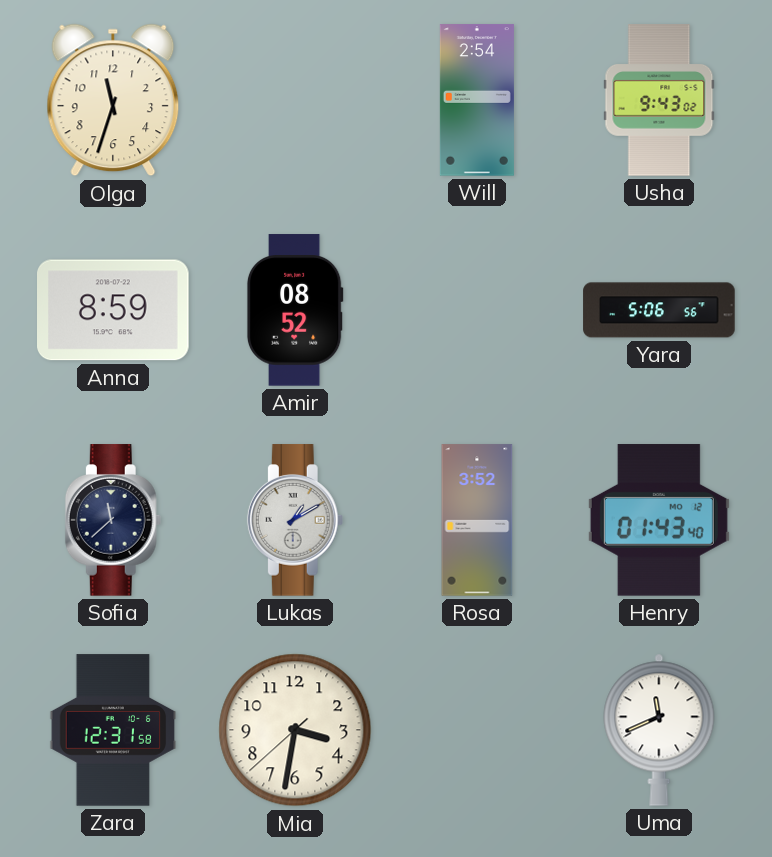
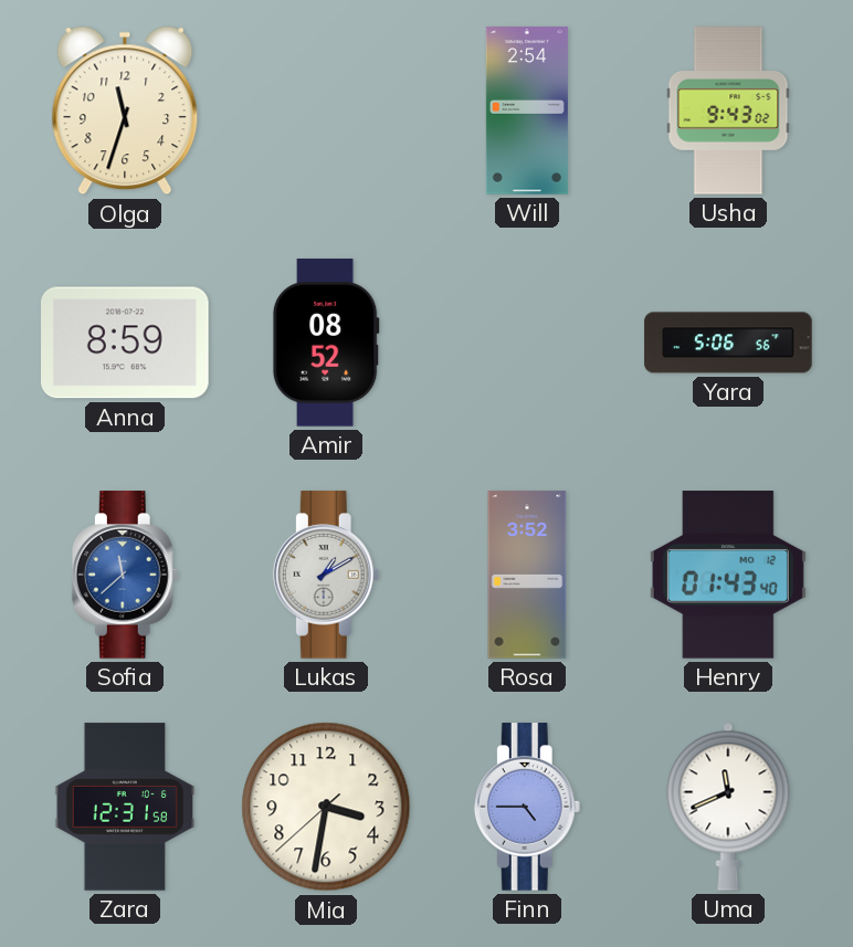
Sofia dial: navy -> blue
Finn: none -> 4:45
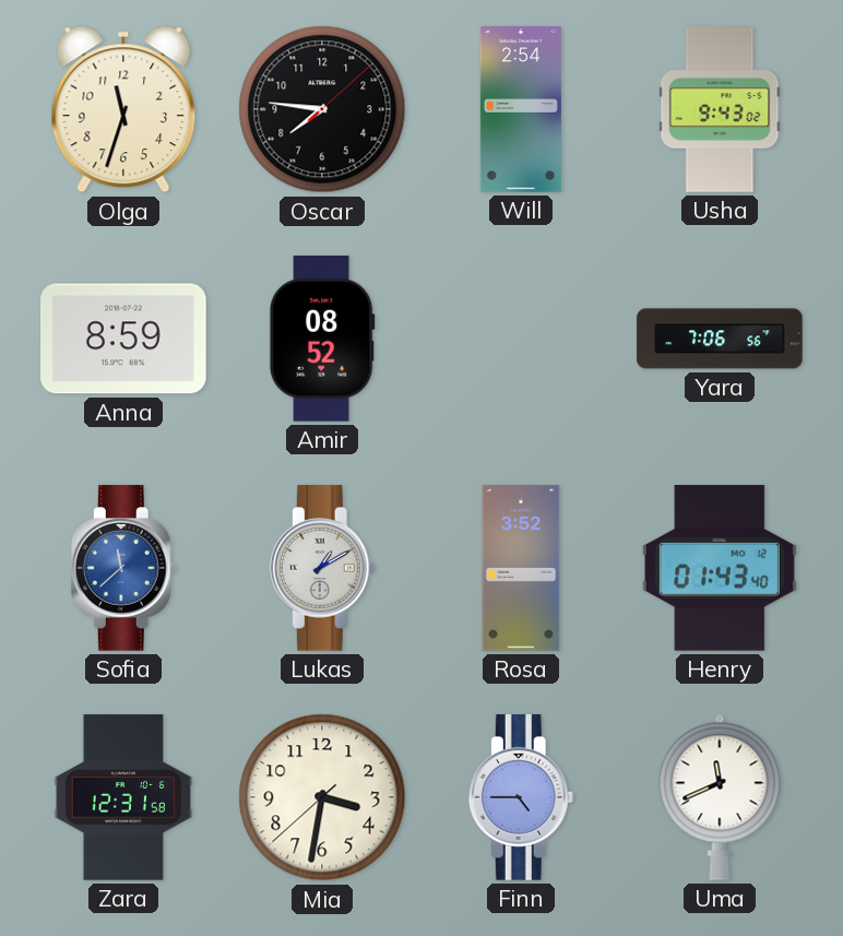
Oscar: none -> 7:46
Yara: 5:06 -> 7:06
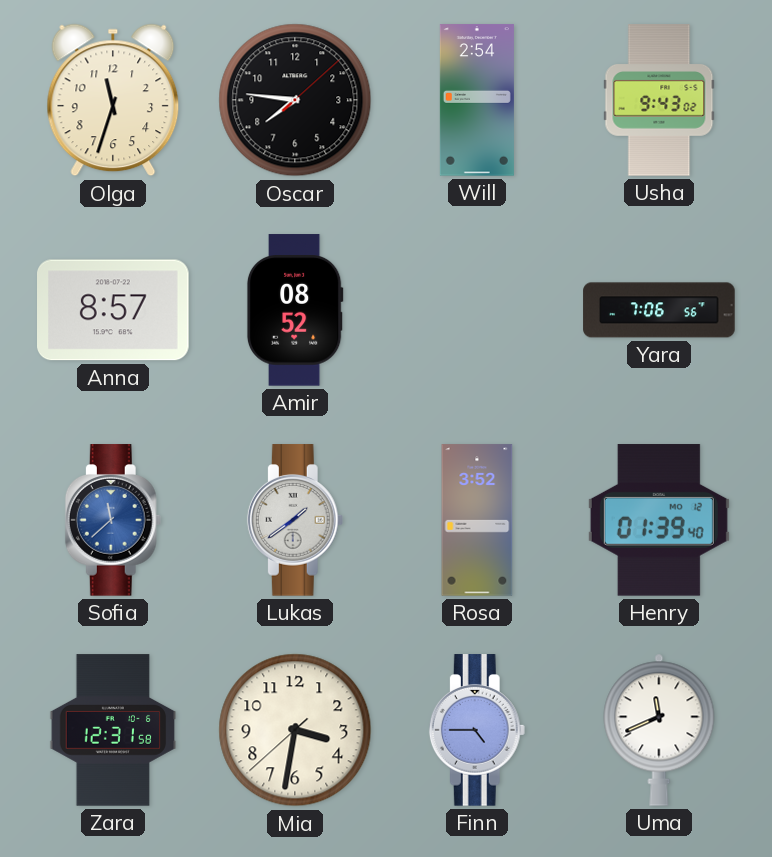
Anna: 8:59 -> 8:57
Lukas: 1:10 -> 1:39
Henry: 01:43 -> 01:39
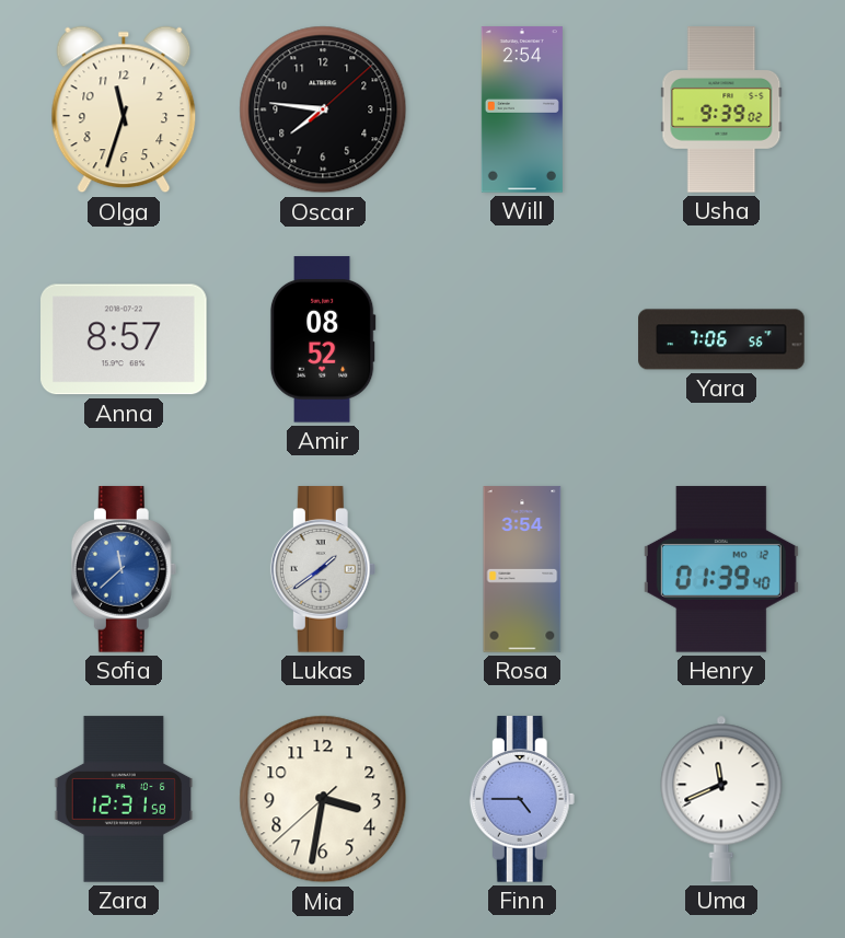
Usha: 9:43 -> 9:39
Rosa: 3:52 -> 3:54
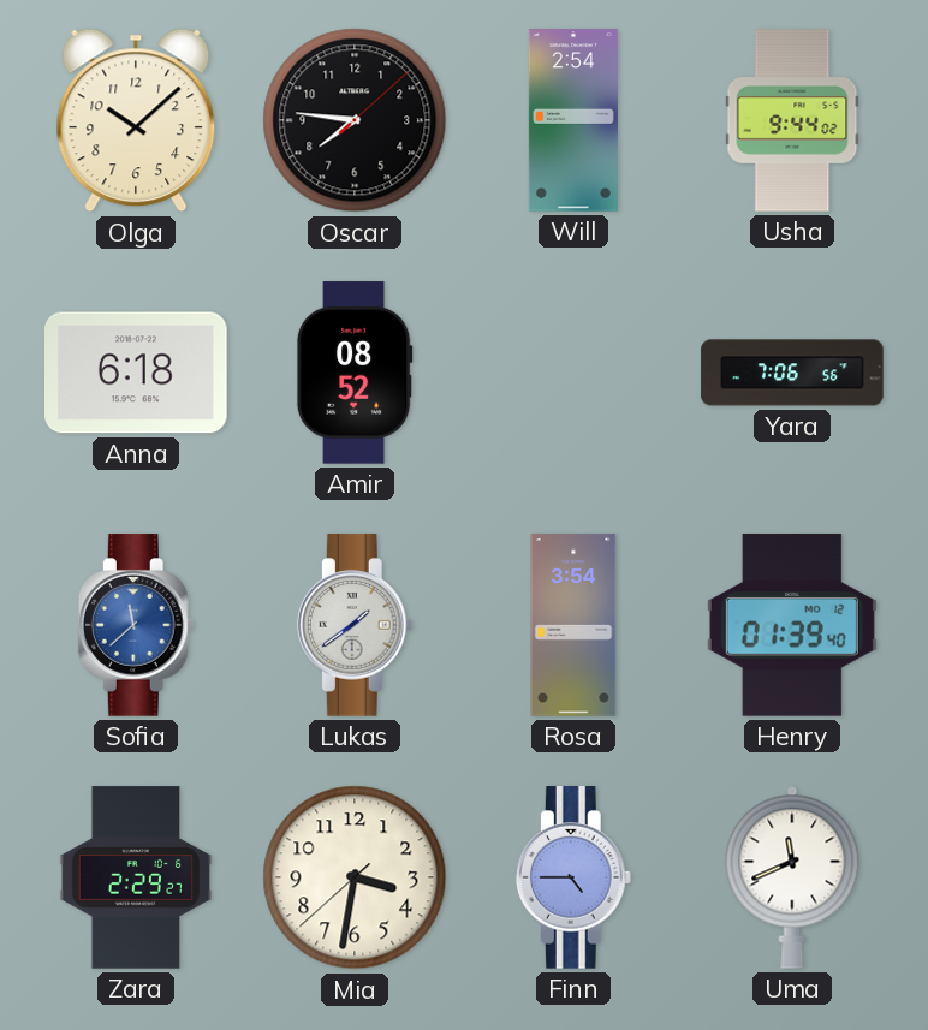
Olga: 11:33 -> 10:08
Usha: 9:39 -> 9:44
Anna: 8:57 -> 6:18
Zara: 12:31 -> 2:29
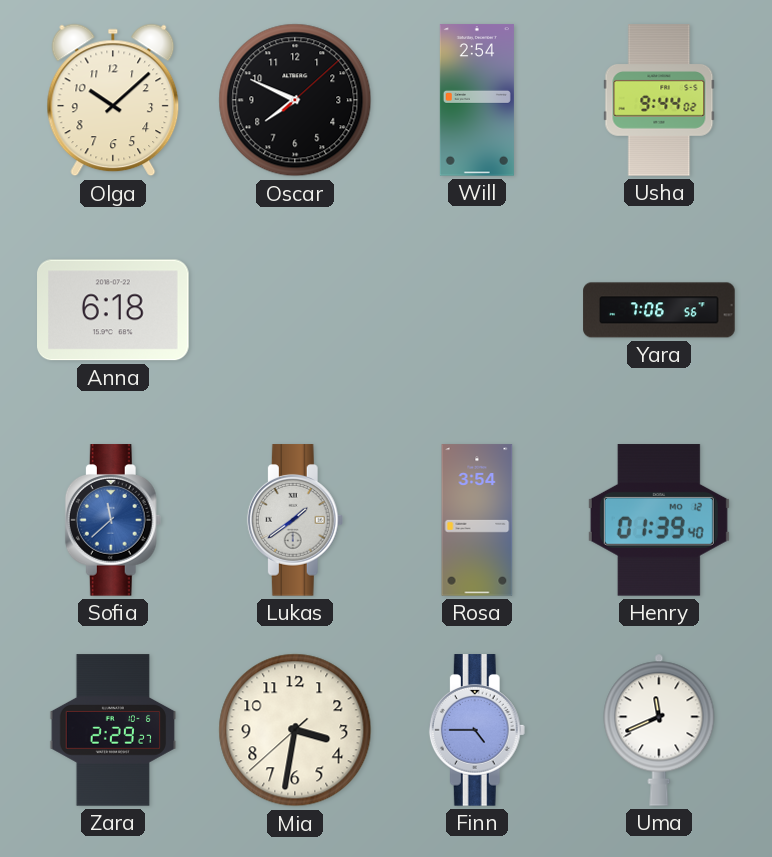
Oscar: 7:46 -> 7:49
Amir: 08:52 -> none
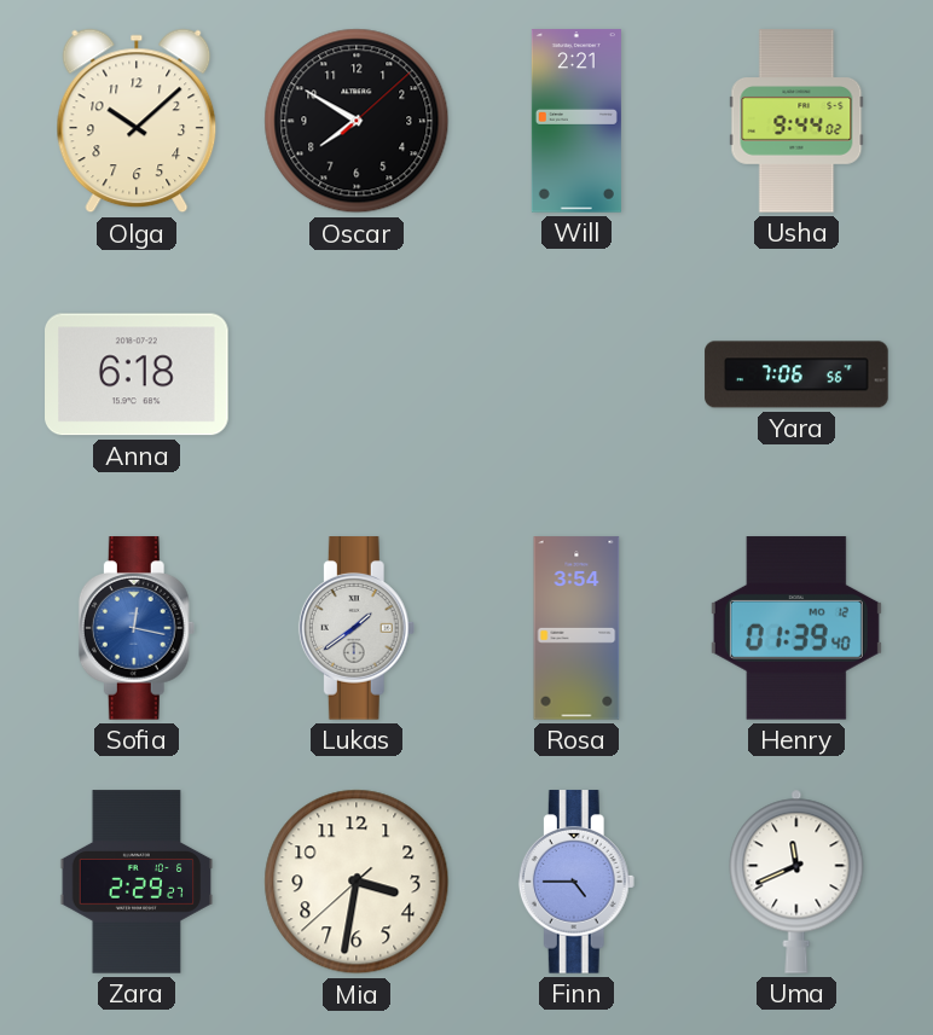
Oscar: 7:49 -> 7:50
Will: 2:54 -> 2:21
Sofia: 11:38 -> 12:17
